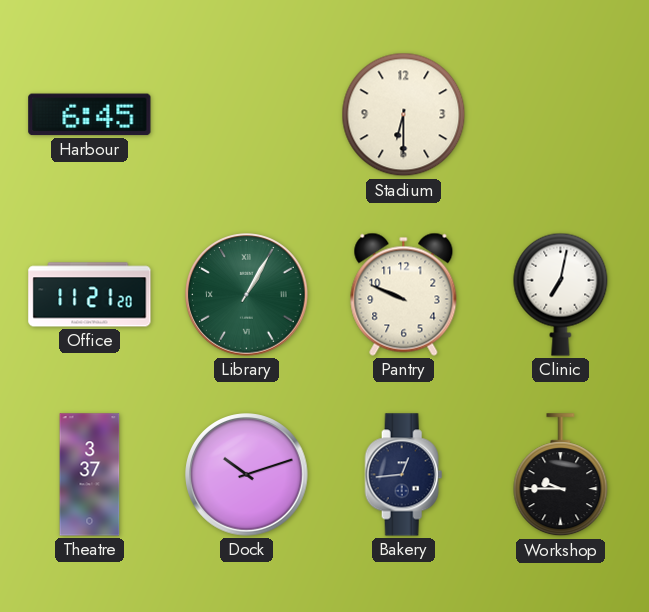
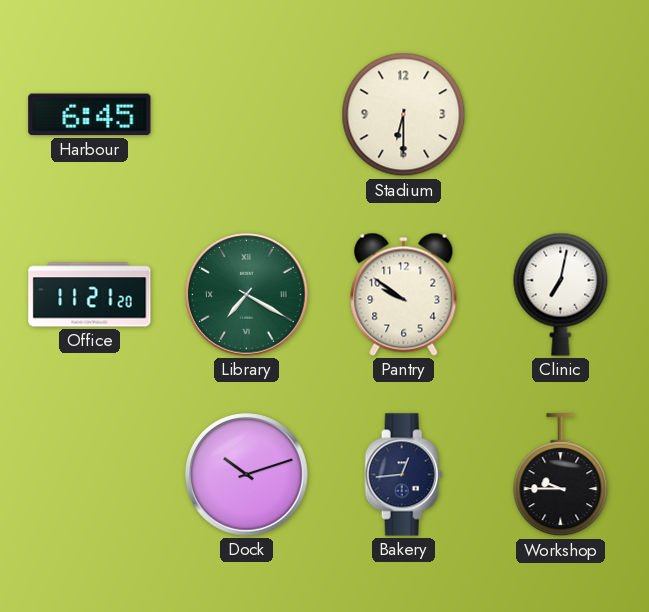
Library: 1:05 -> 7:20
Pantry: 9:49 -> 9:51
Theatre: 3:37 -> none
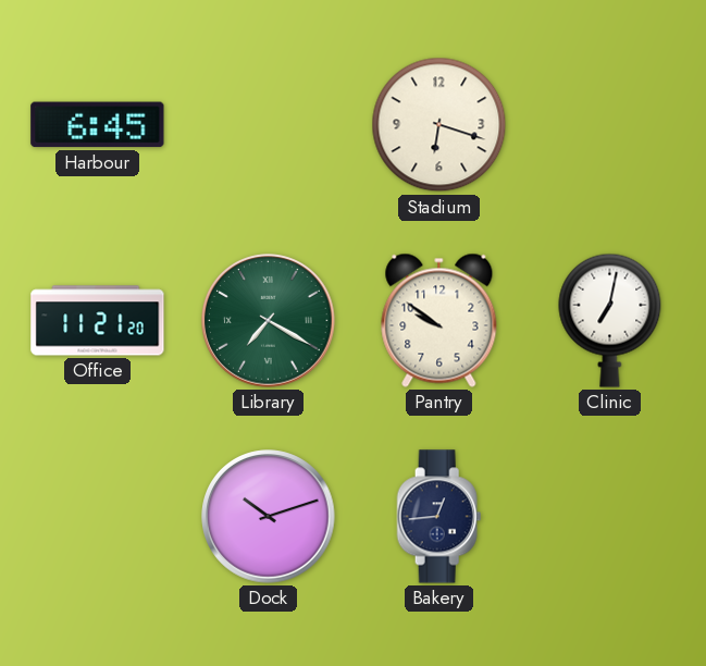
Stadium: 6:30 -> 6:18
Workshop: 9:45 -> none
